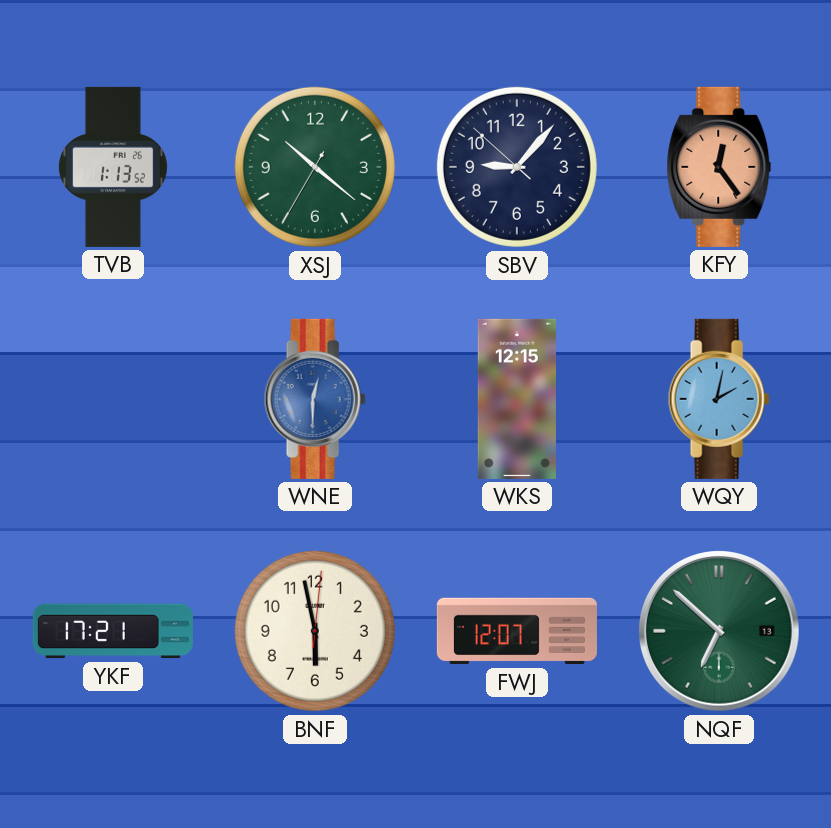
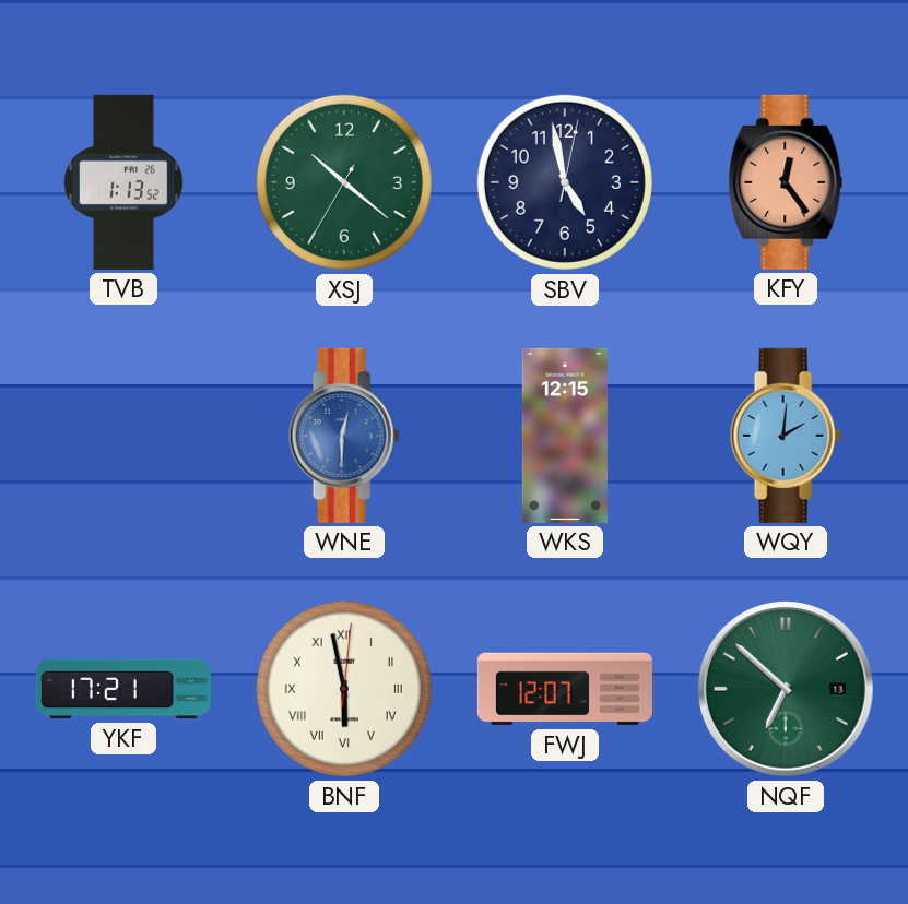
SBV: 9:06 -> 4:58
WQY: 2:02 -> 2:01
BNF numerals: Arabic -> Roman
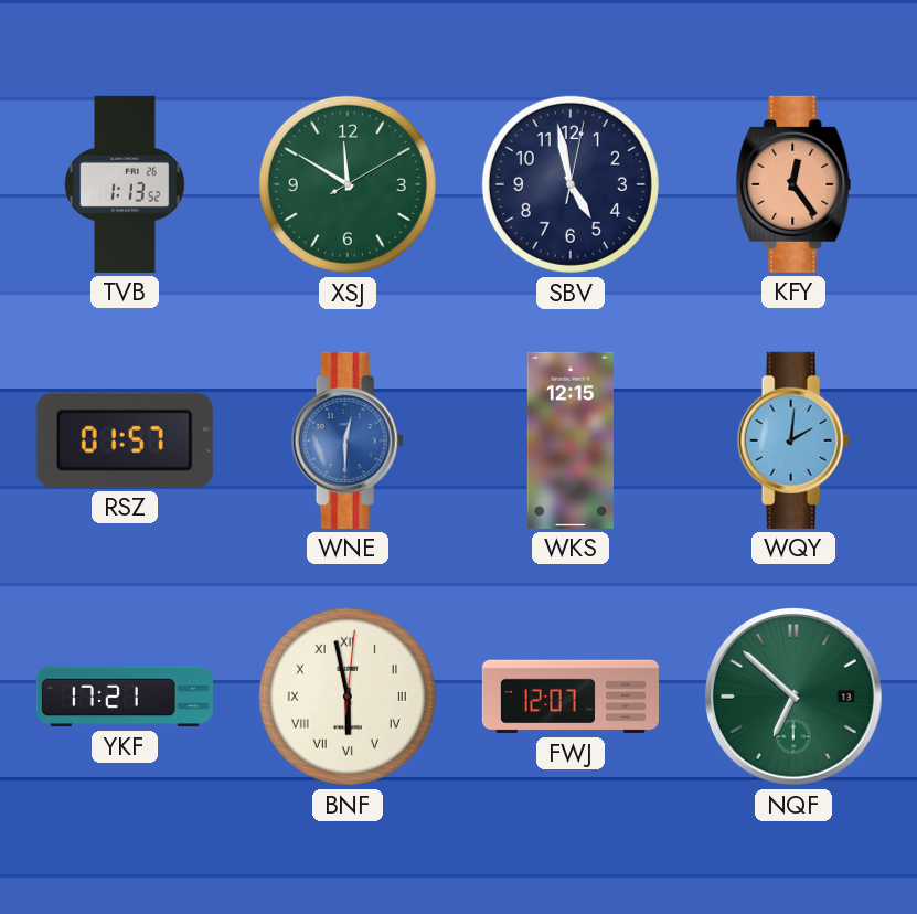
XSJ: 10:21 -> 11:50
RSZ: none -> 01:57
